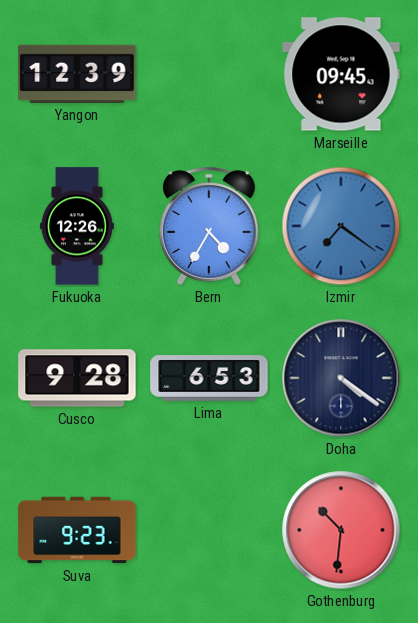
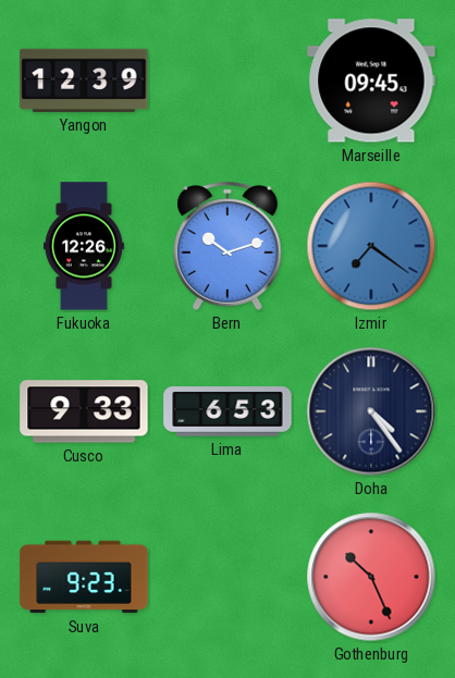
Bern: 4:35 -> 10:12
Cusco: 9:28 -> 9:33
Doha: 4:21 -> 4:24
Gothenburg: 10:31 -> 10:26
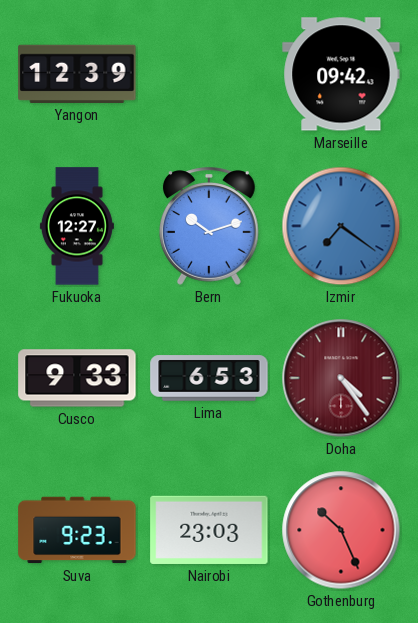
Marseille: 09:45 -> 09:42
Fukuoka: 12:26 -> 12:27
Doha dial: navy -> burgundy
Nairobi: none -> 23:03
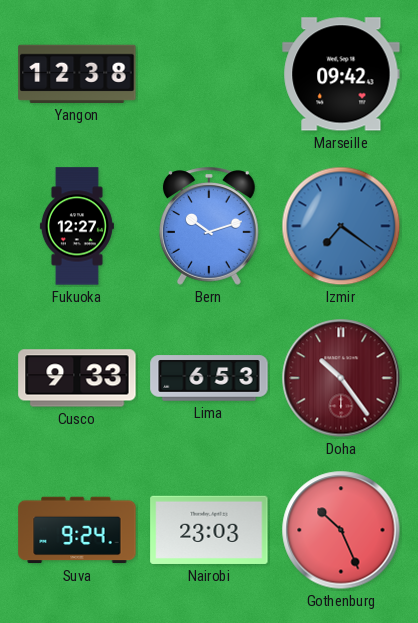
Yangon: 12:39 -> 12:38
Doha: 4:24 -> 10:24
Suva: 9:23 -> 9:24
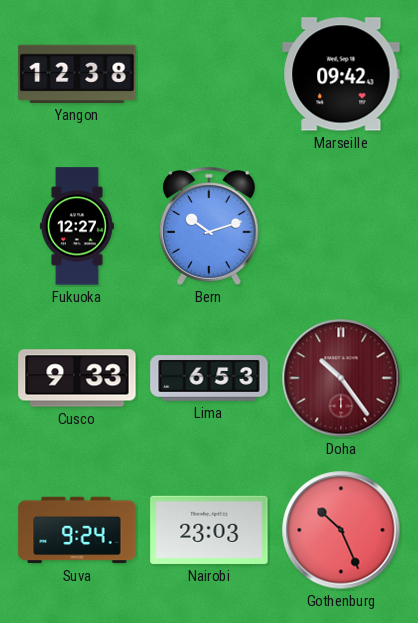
Izmir: 7:21 -> none
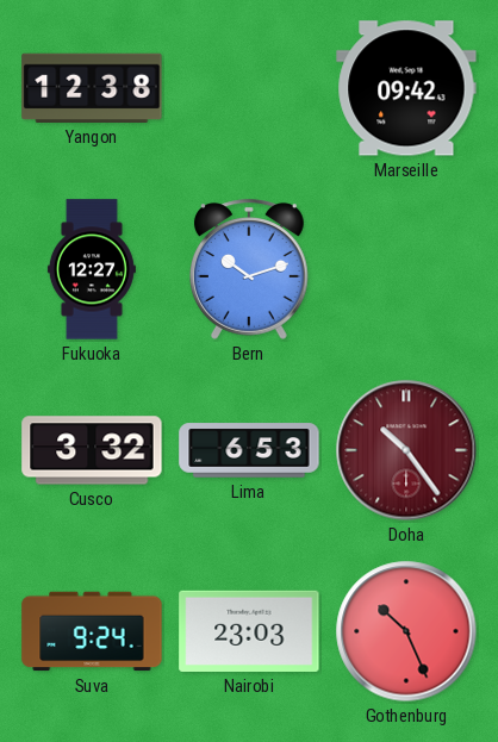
Cusco: 9:33 -> 3:32
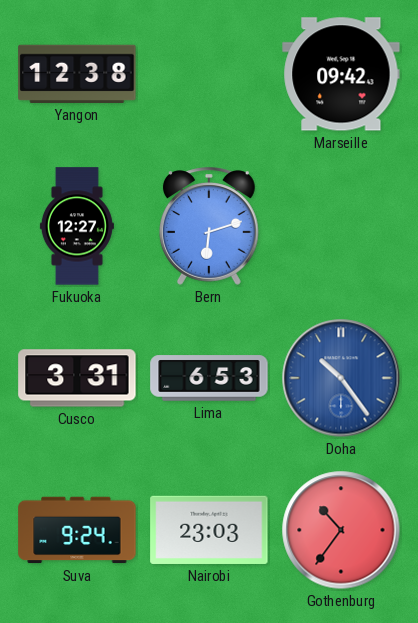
Bern: 10:12 -> 6:12
Cusco: 3:32 -> 3:31
Doha dial: burgundy -> blue
Gothenburg: 10:26 -> 10:36
